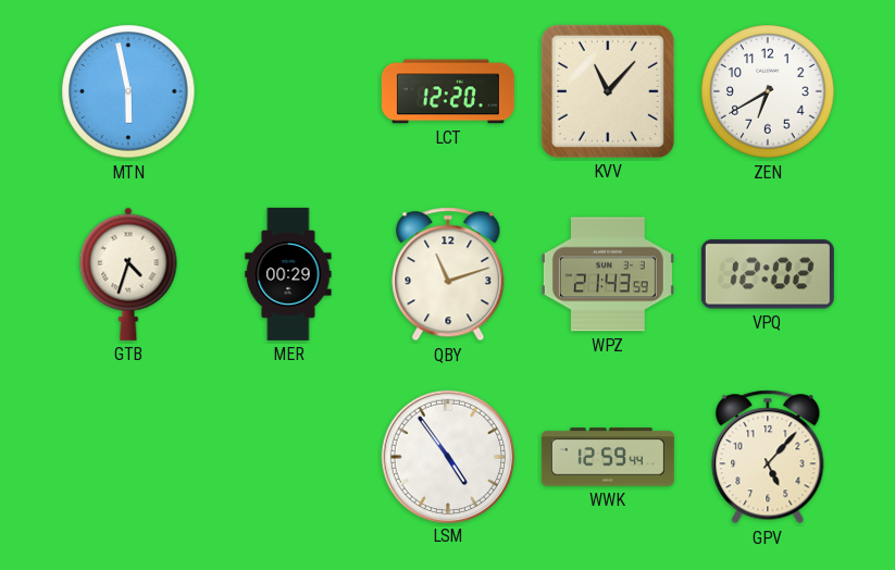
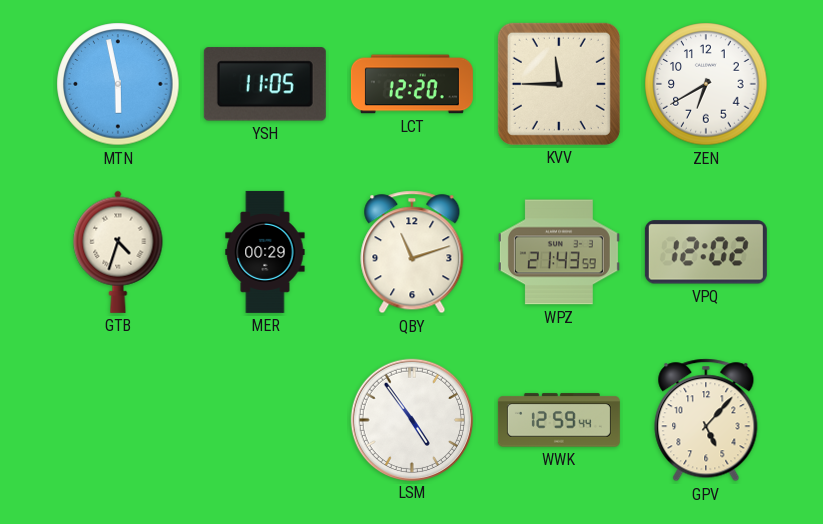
YSH: none -> 11:05
KVV: 11:07 -> 11:45
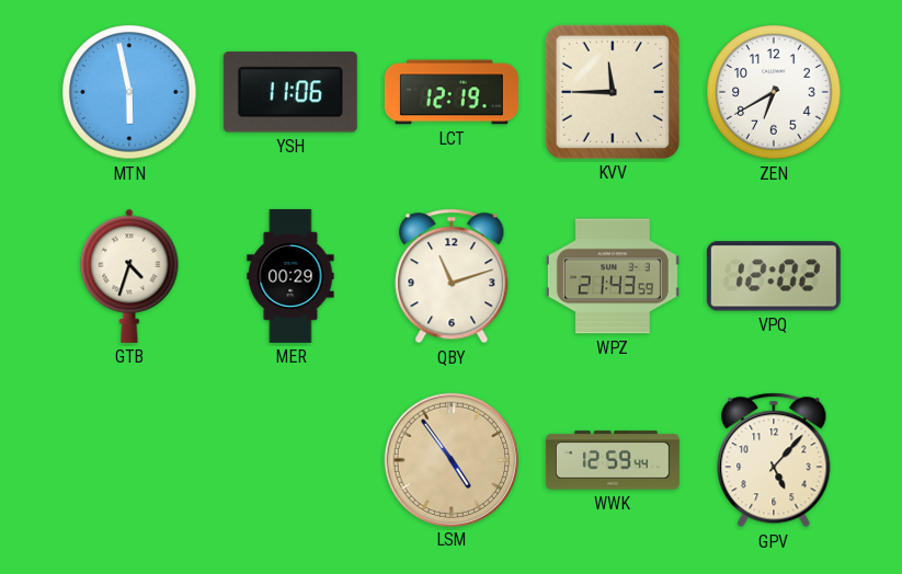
YSH: 11:05 -> 11:06
LCT: 12:20 -> 12:19
LSM dial: white -> champagne
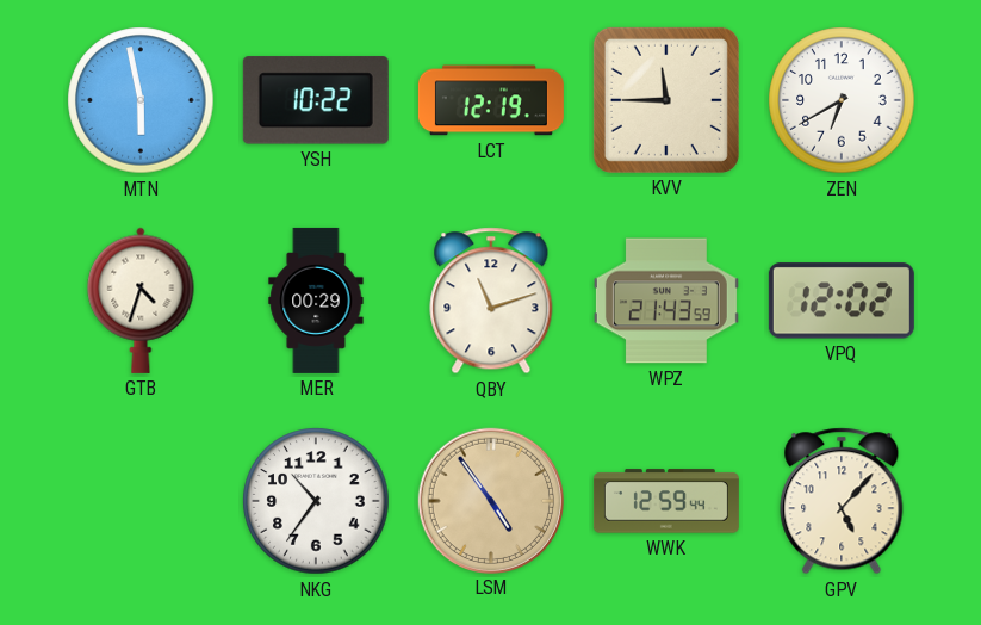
YSH: 11:06 -> 10:22
NKG: none -> 10:36
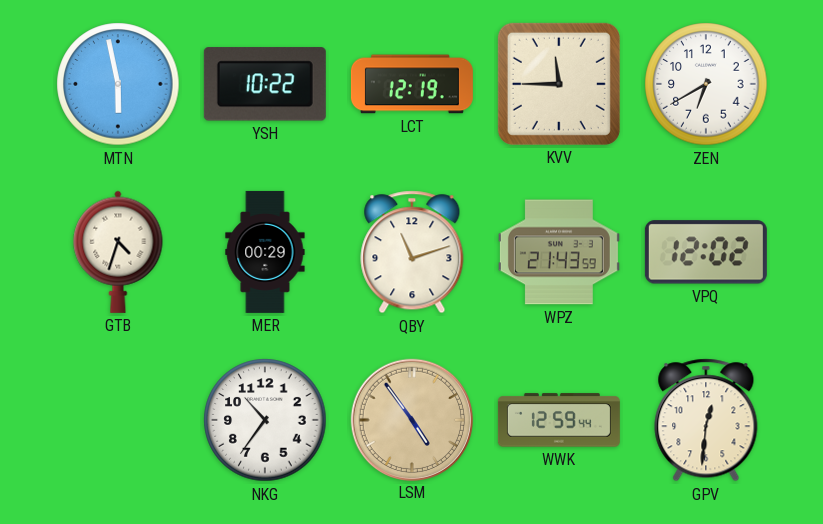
GPV: 5:07 -> 12:31
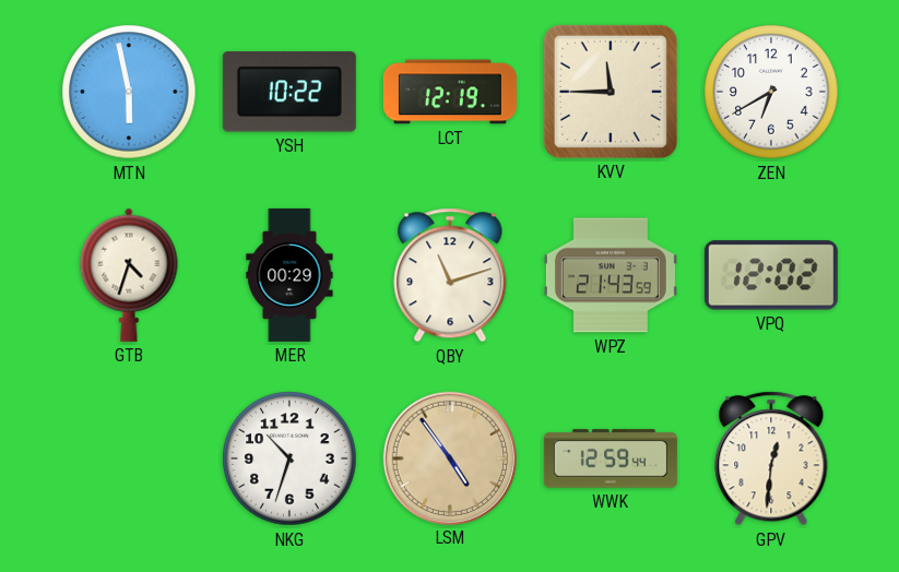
NKG: 10:36 -> 10:33
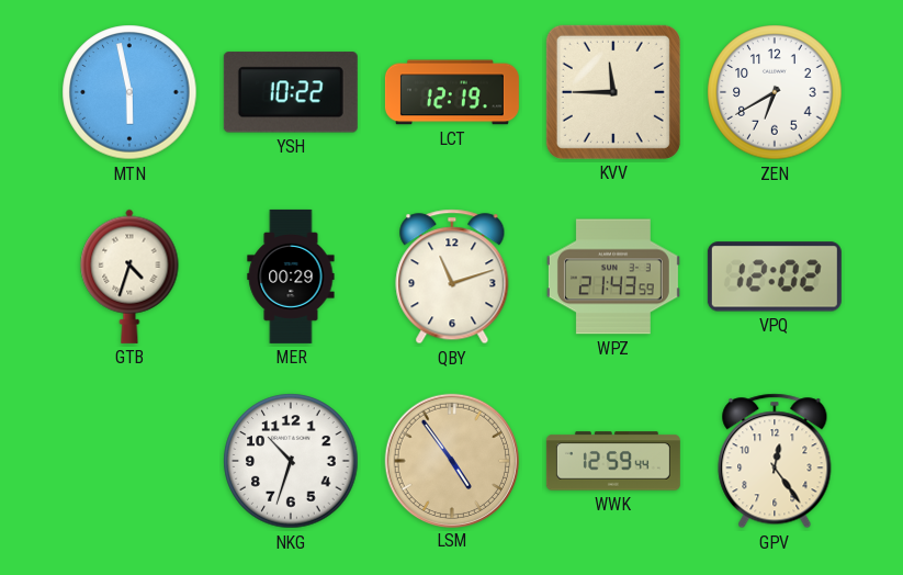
GPV: 12:31 -> 12:24
